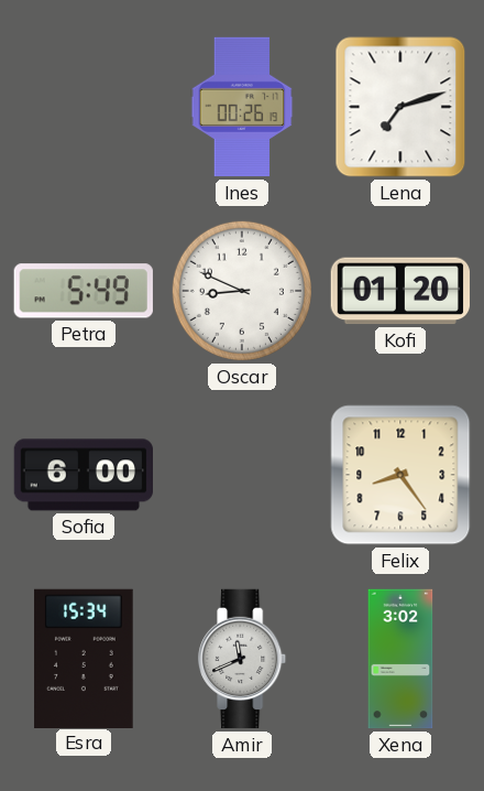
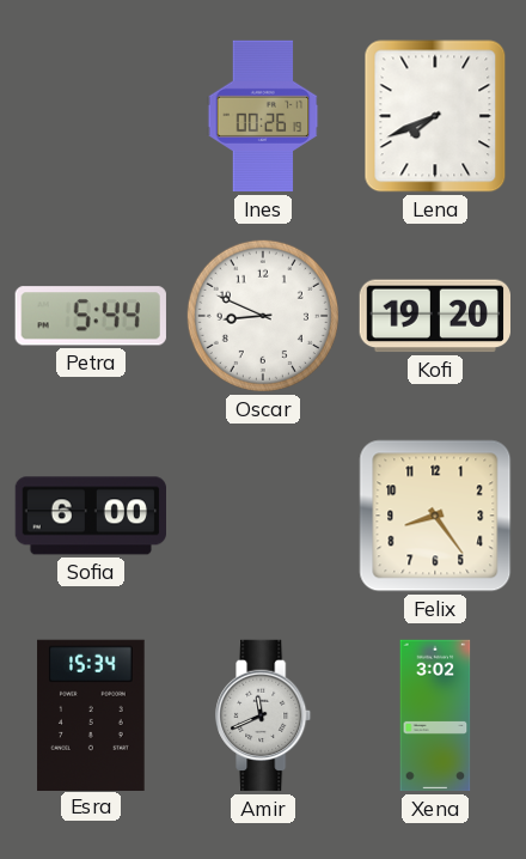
Lena: 7:12 -> 7:41
Petra: 5:49 -> 5:44
Kofi: 01:20 -> 19:20
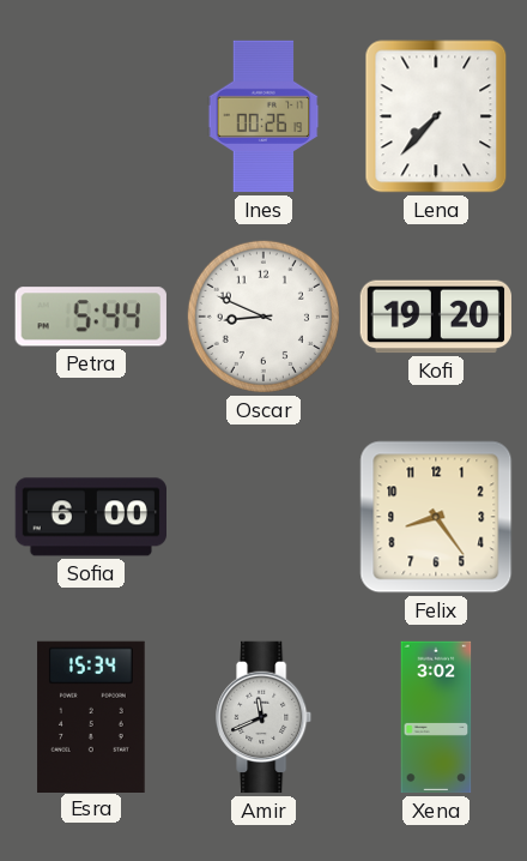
Lena: 7:41 -> 7:37
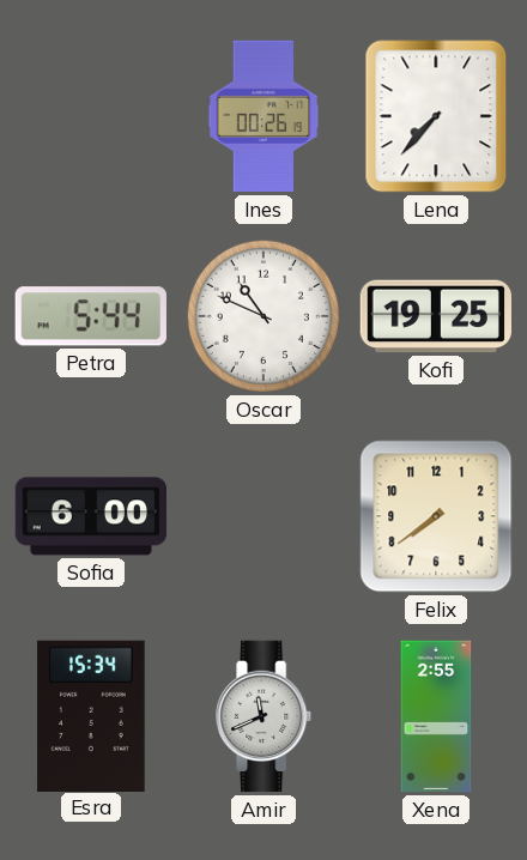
Oscar: 8:49 -> 10:49
Kofi: 19:20 -> 19:25
Felix: 8:24 -> 7:39
Xena: 3:02 -> 2:55
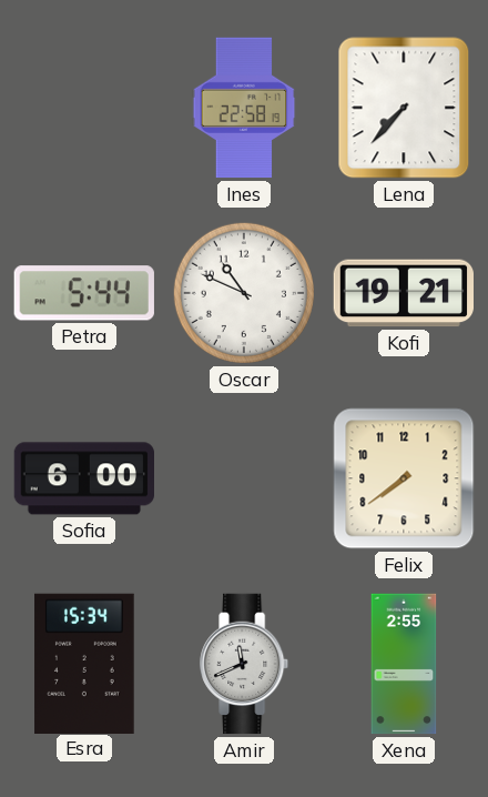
Ines: 00:26 -> 22:58
Kofi: 19:25 -> 19:21
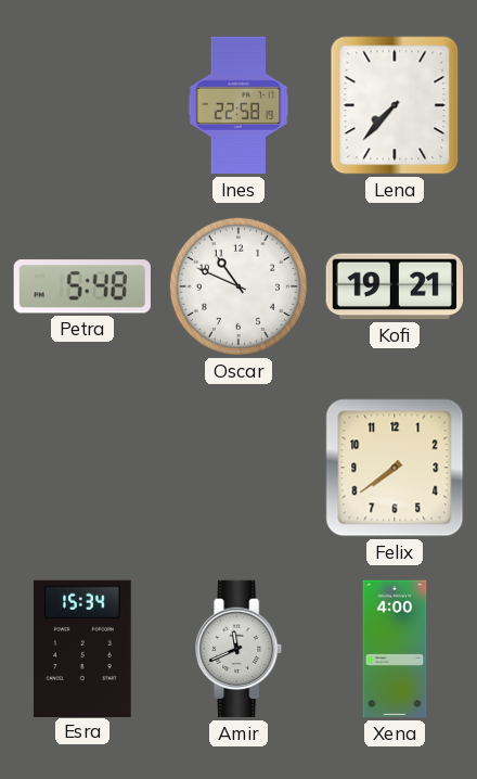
Petra: 5:44 -> 5:48
Sofia: 6:00 -> none
Xena: 2:55 -> 4:00
